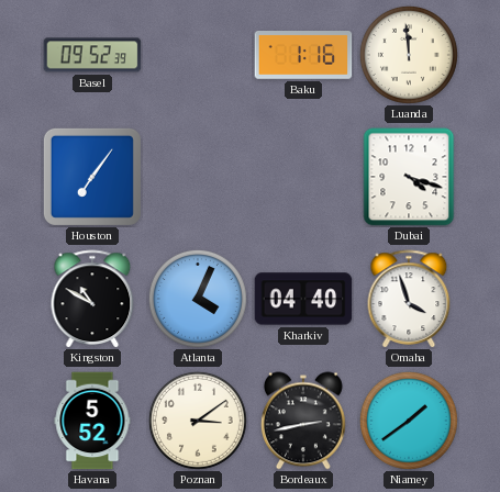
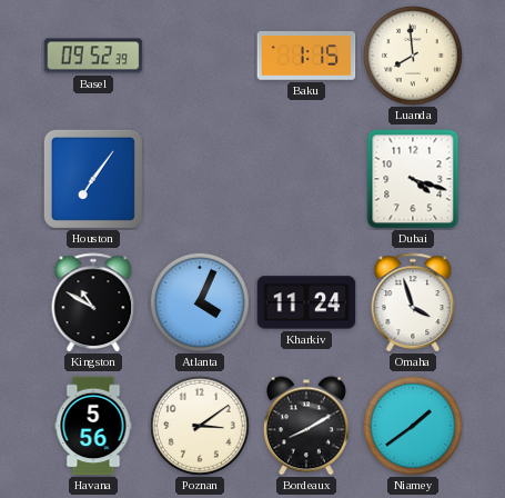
Baku: 1:16 -> 1:15
Luanda: 11:59 -> 7:59
Kharkiv: 04:40 -> 11:24
Havana: 5:52 -> 5:56
Bordeaux: 2:43 -> 8:10
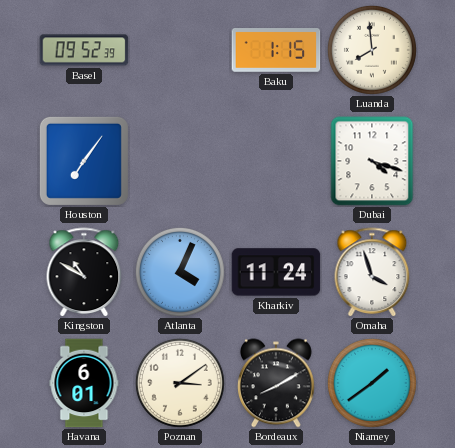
Havana: 5:56 -> 6:01
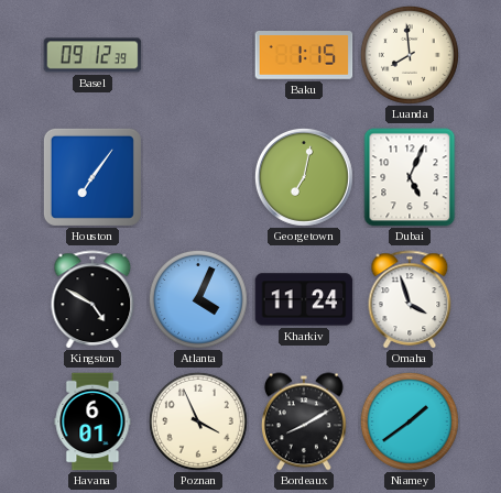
Basel: 09:52 -> 09:12
Georgetown: none -> 7:02
Dubai: 4:18 -> 5:04
Kingston: 10:50 -> 4:50
Poznan: 3:09 -> 3:56
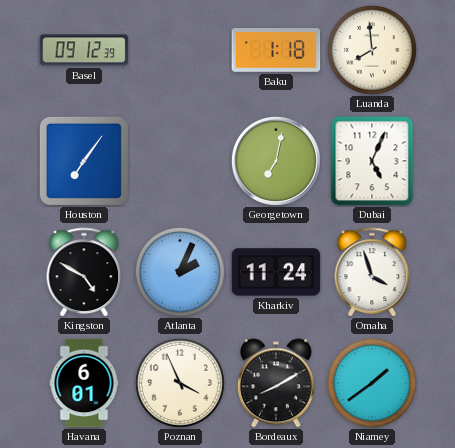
Baku: 1:15 -> 1:18
Atlanta: 4:04 -> 2:04
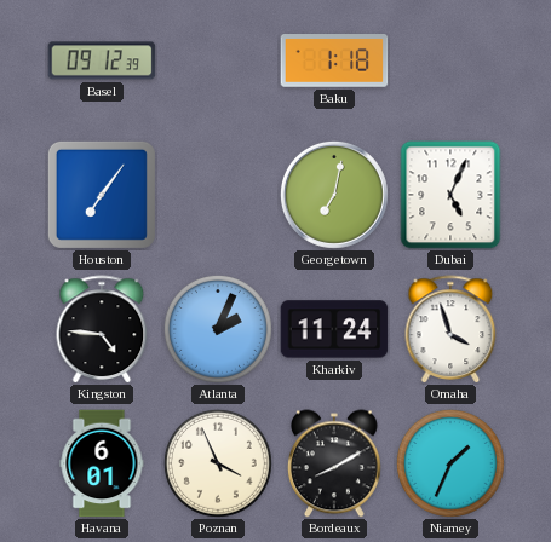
Luanda: 7:59 -> none
Kingston: 4:50 -> 4:46
Niamey: 1:39 -> 1:34
